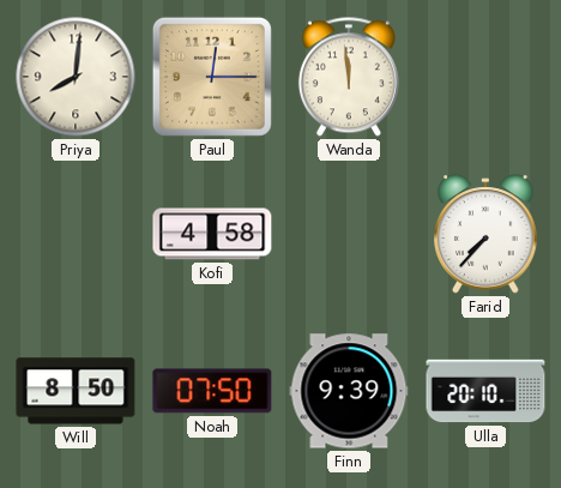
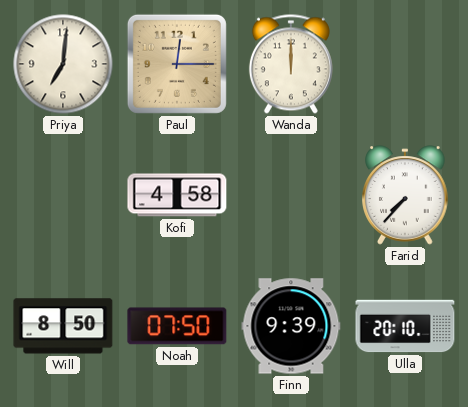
Priya: 8:01 -> 7:01
Wanda: 11:59 -> 12:00
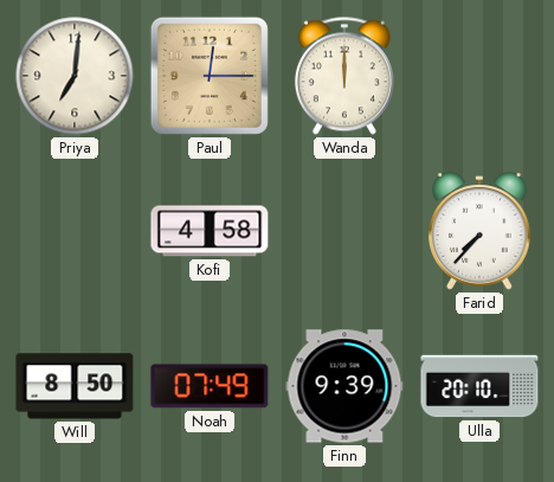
Noah: 07:50 -> 07:49
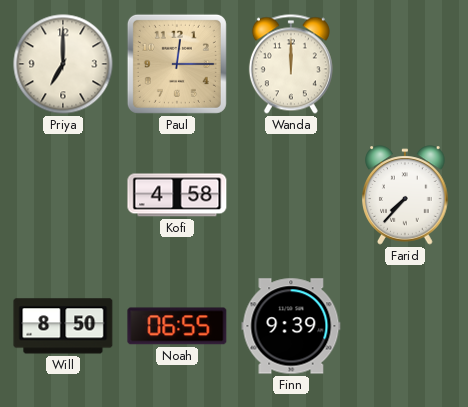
Priya: 7:01 -> 7:00
Noah: 07:49 -> 06:55
Ulla: 20:10 -> none
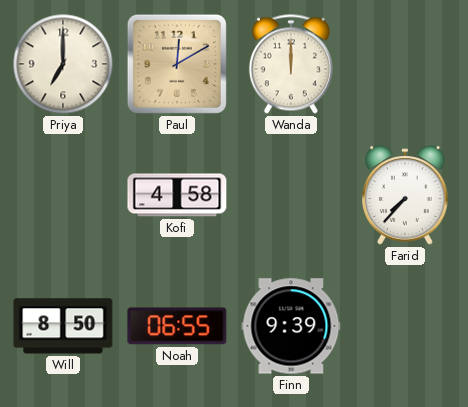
Paul: 12:15 -> 12:10
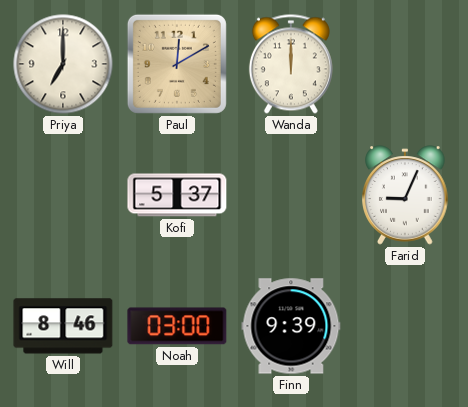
Kofi: 4:58 -> 5:37
Farid: 7:37 -> 9:04
Will: 8:50 -> 8:46
Noah: 06:55 -> 03:00
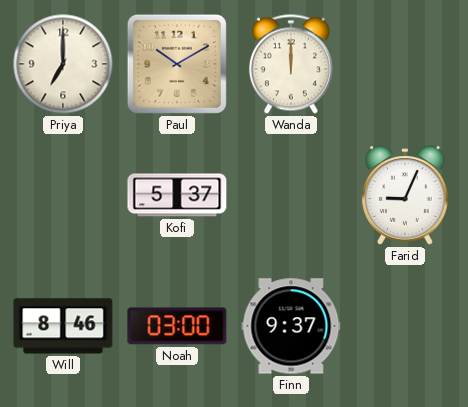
Paul: 12:10 -> 10:10
Finn: 9:39 -> 9:37
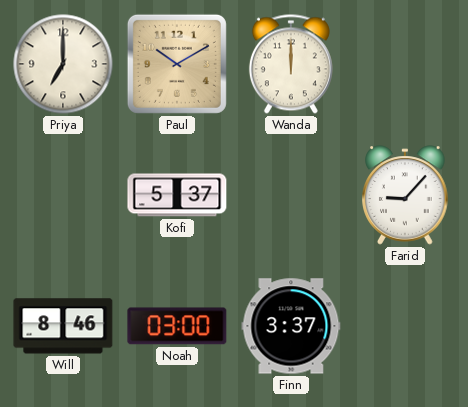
Farid: 9:04 -> 9:07
Finn: 9:37 -> 3:37
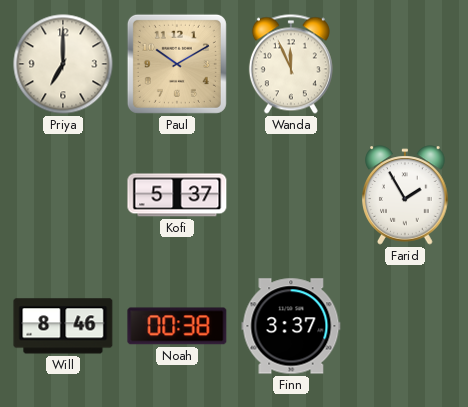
Wanda: 12:00 -> 11:56
Farid: 9:07 -> 1:55
Noah: 03:00 -> 00:38
